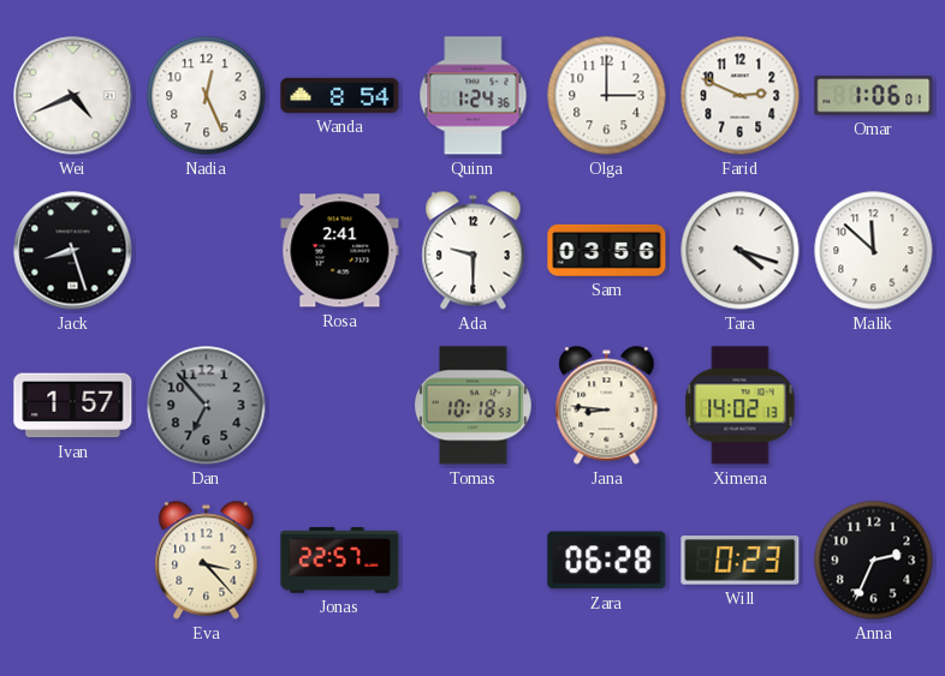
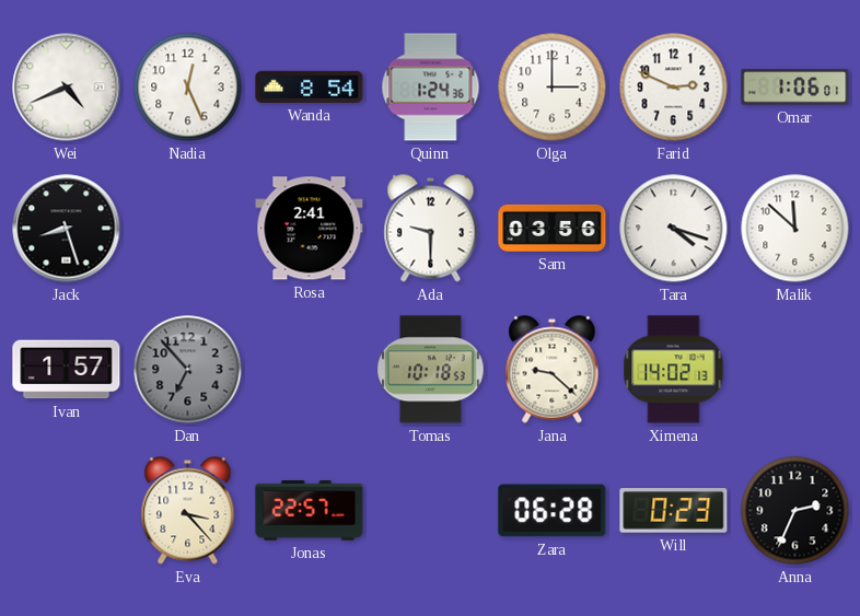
Jana: 8:46 -> 9:22
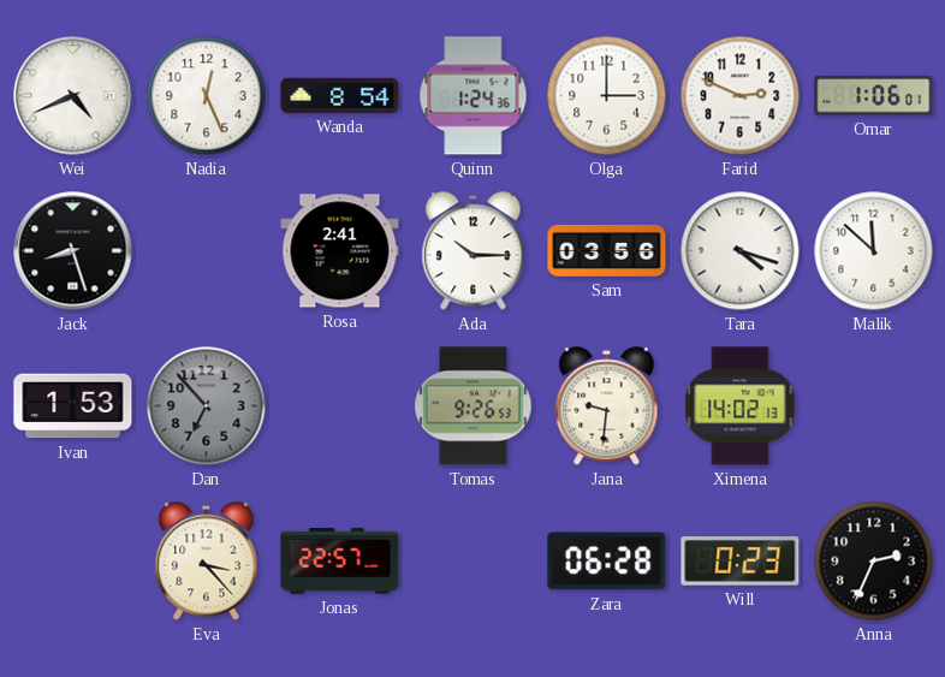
Ada: 9:30 -> 10:15
Ivan: 1:57 -> 1:53
Tomas: 10:18 -> 9:26
Jana: 9:22 -> 9:31
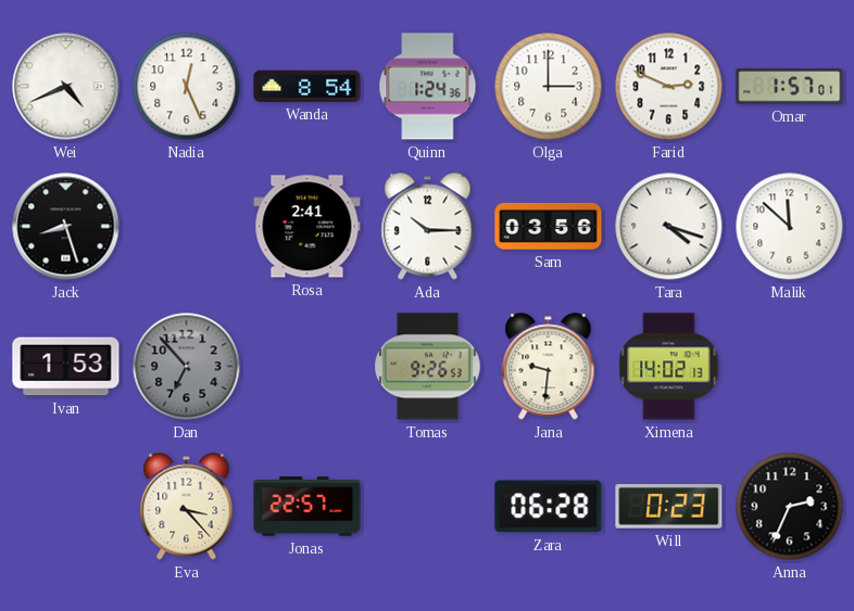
Omar: 1:06 -> 1:57
